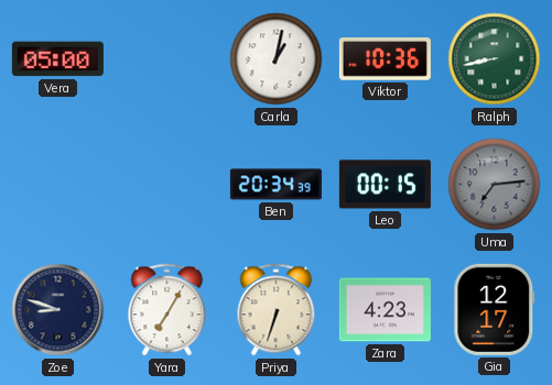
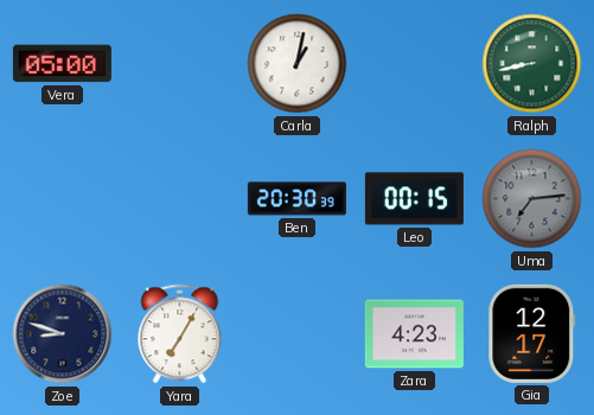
Viktor: 10:36 -> none
Ben: 20:34 -> 20:30
Priya: 6:33 -> none
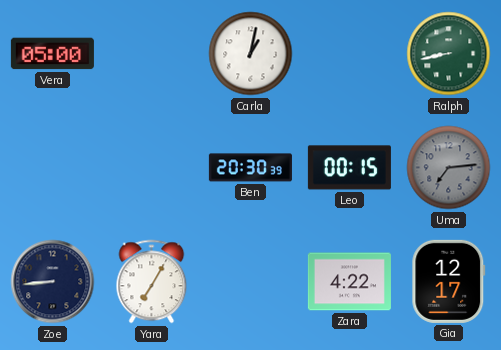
Zoe: 8:48 -> 8:44
Zara: 4:23 -> 4:22
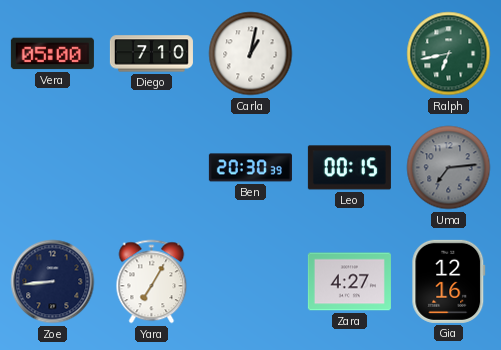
Diego: none -> 7:10
Ralph: 8:43 -> 6:43
Zara: 4:22 -> 4:27
Gia: 12:17 -> 12:16
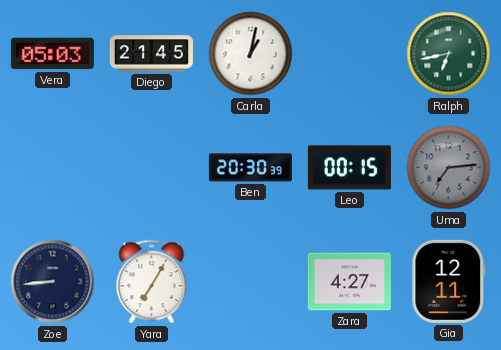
Vera: 05:00 -> 05:03
Diego: 7:10 -> 21:45
Gia: 12:16 -> 12:11
